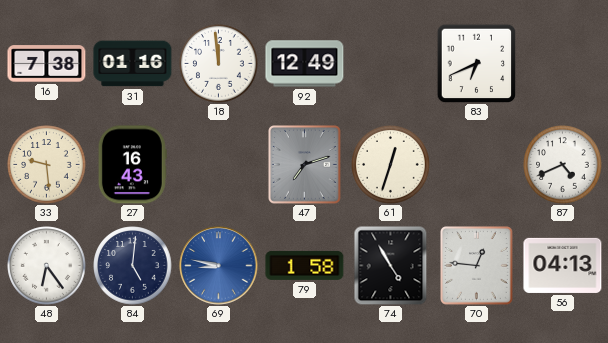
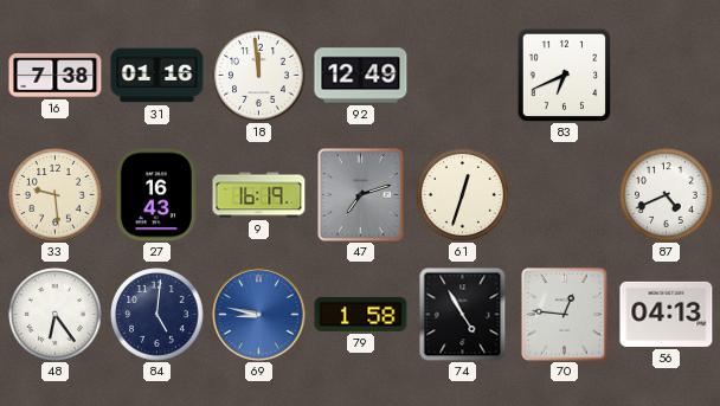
9: none -> 16:19
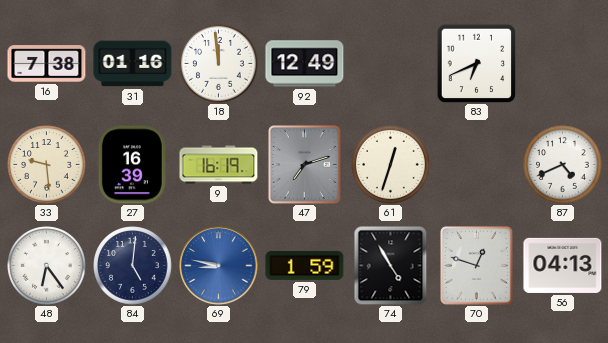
27: 16:43 -> 16:39
79: 1:58 -> 1:59
70: 12:46 -> 12:48
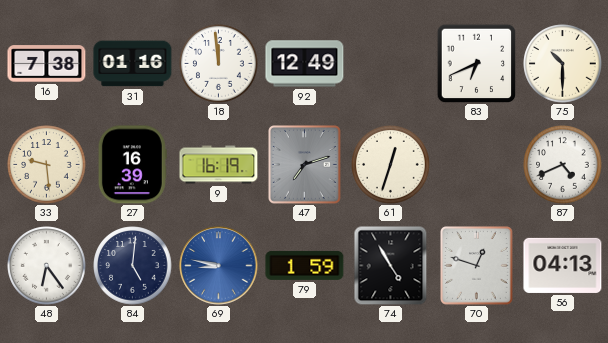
75: none -> 10:30
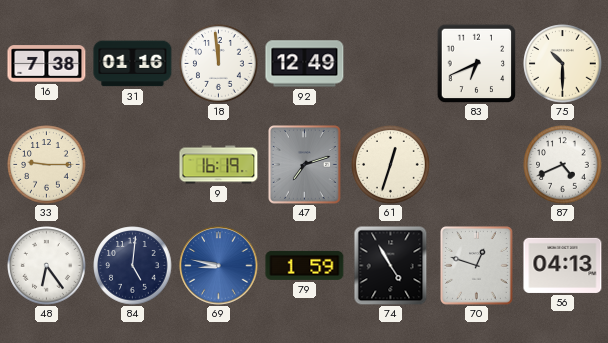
33: 9:29 -> 9:15
27: 16:39 -> none
